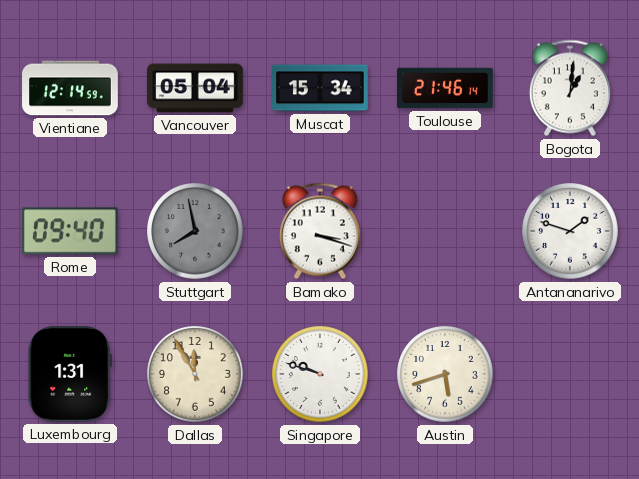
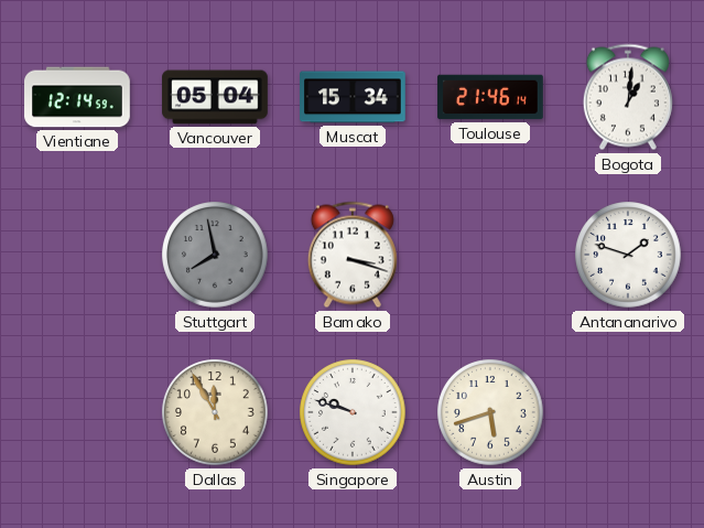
Rome: 09:40 -> none
Luxembourg: 1:31 -> none
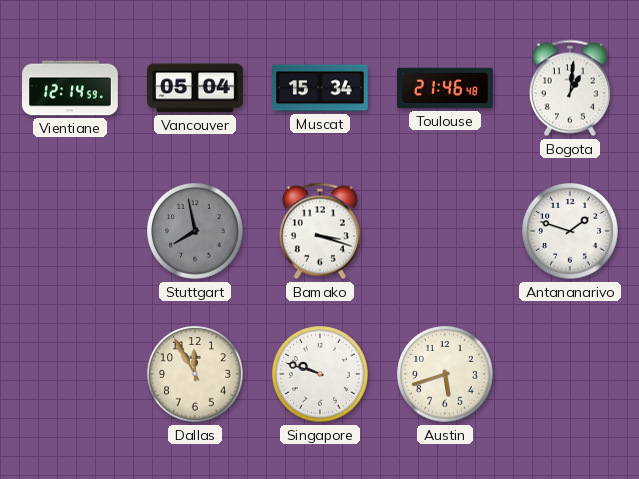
Toulouse: 21:46:14 -> 21:46:48
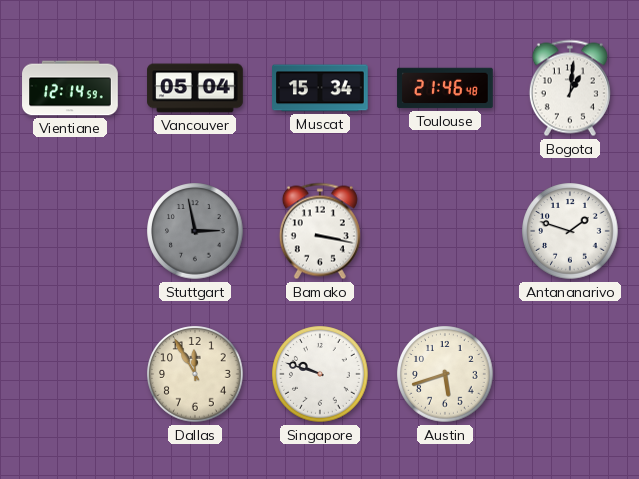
Stuttgart: 7:58 -> 2:58
Bamako: 3:18 -> 3:17
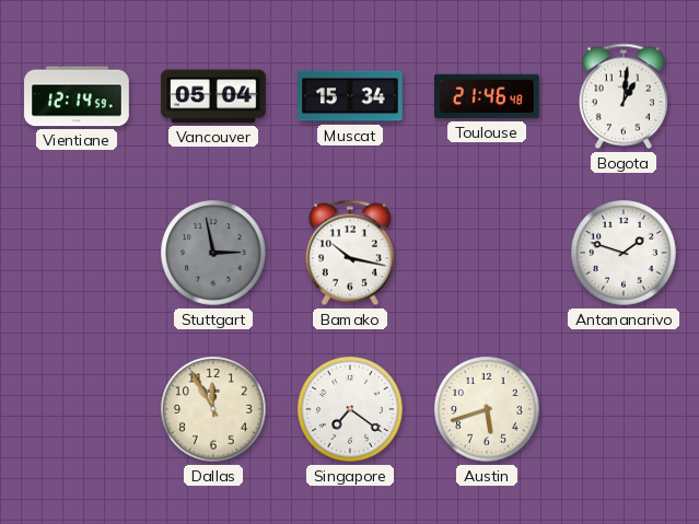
Bamako: 3:17 -> 10:17
Singapore: 9:48 -> 7:21
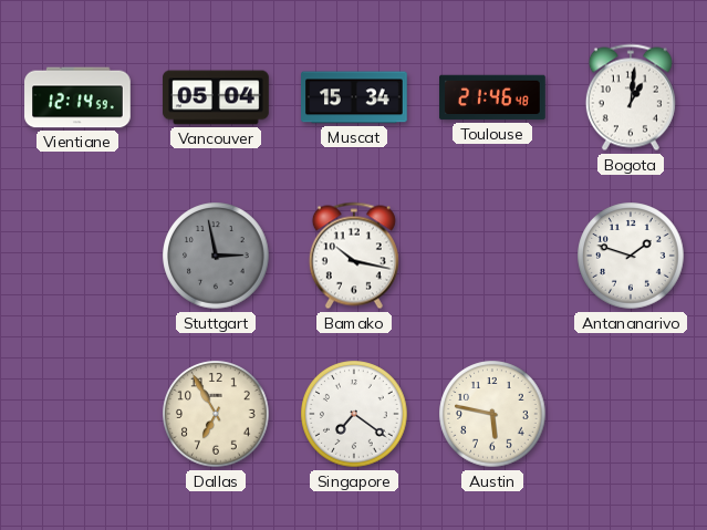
Dallas: 11:55 -> 6:55
Austin: 5:42 -> 5:47
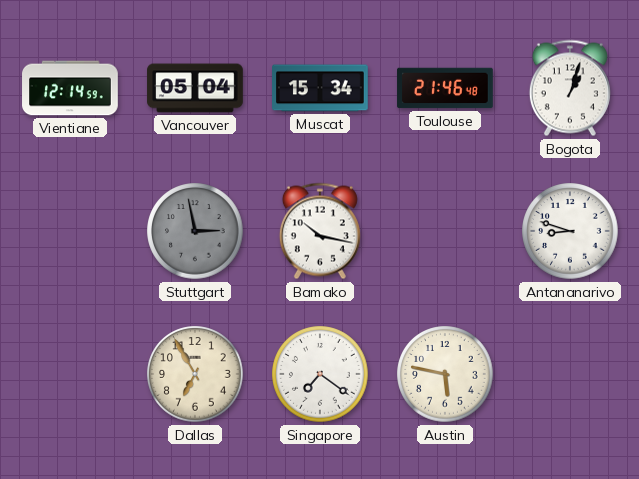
Bogota: 1:01 -> 1:03
Antananarivo: 1:48 -> 8:48
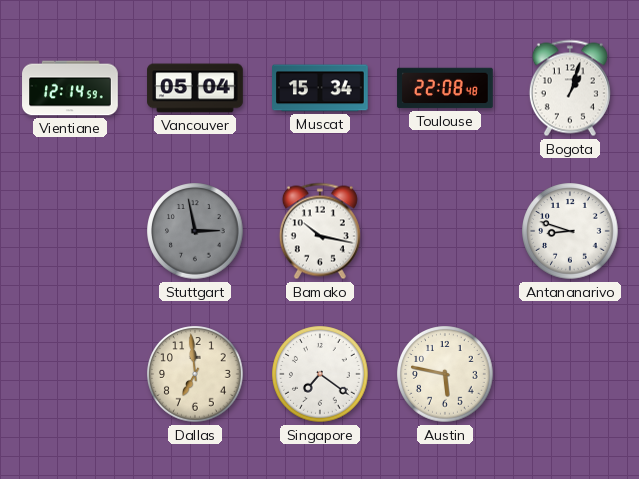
Toulouse: 21:46 -> 22:08
Dallas: 6:55 -> 6:59
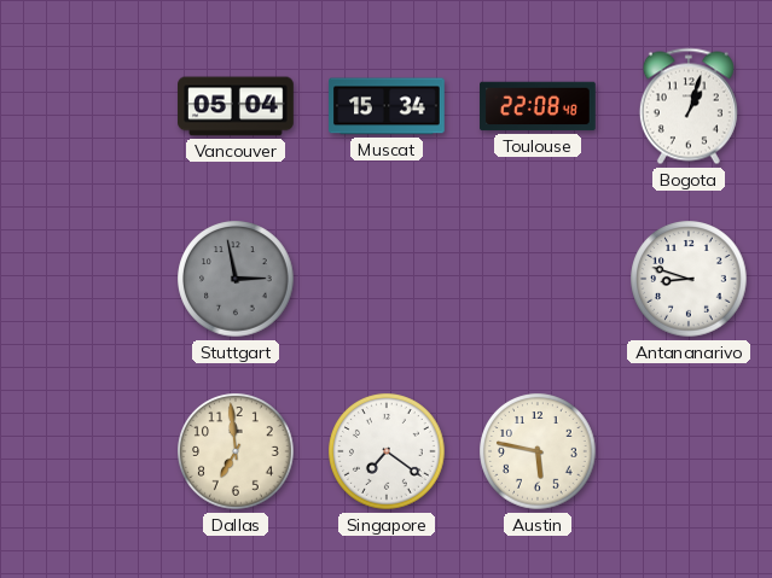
Vientiane: 12:14 -> none
Bamako: 10:17 -> none
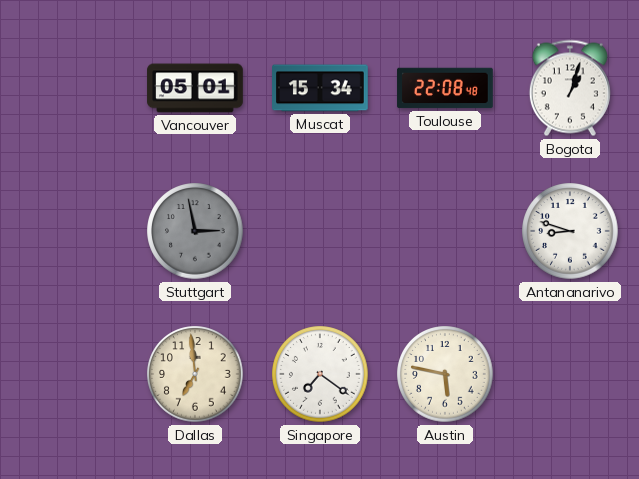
Vancouver: 05:04 -> 05:01
